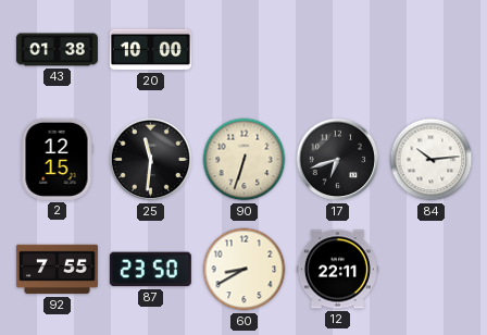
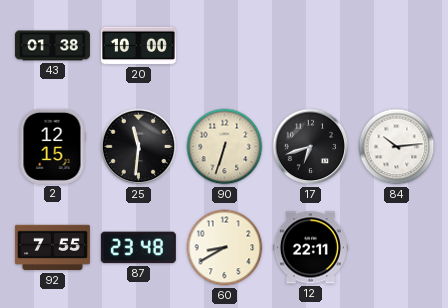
87: 23:50 -> 23:48
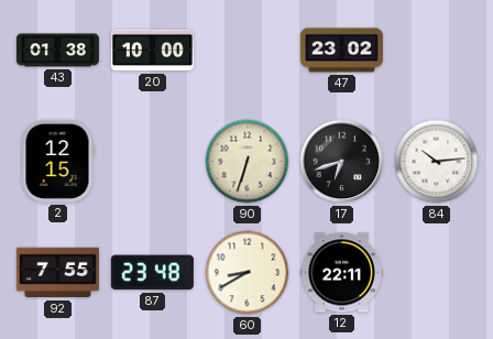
47: none -> 23:02
25: 11:31 -> none
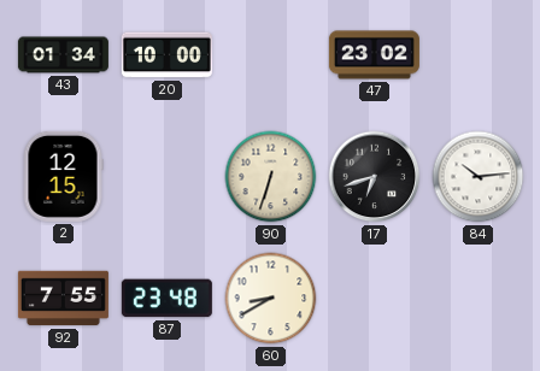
43: 01:38 -> 01:34
12: 22:11 -> none
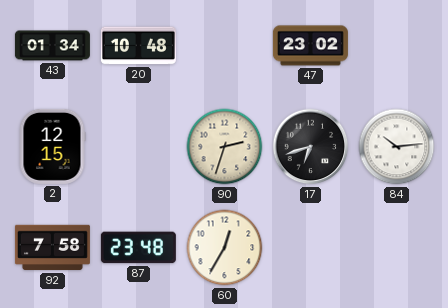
20: 10:00 -> 10:48
90: 6:33 -> 2:33
92: 7:55 -> 7:58
60: 8:40 -> 12:35
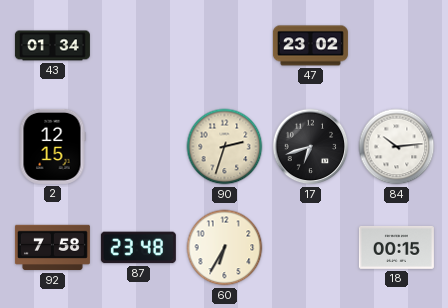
20: 10:48 -> none
60: 12:35 -> 6:35
18: none -> 00:15
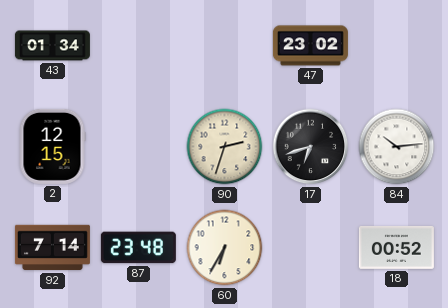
92: 7:58 -> 7:14
18: 00:15 -> 00:52
